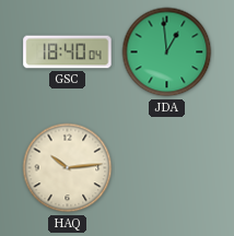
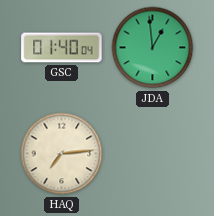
GSC: 18:40 -> 01:40
HAQ: 10:14 -> 7:14
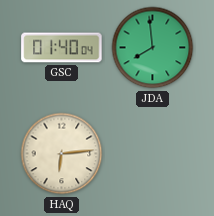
JDA: 12:59 -> 7:59
HAQ: 7:14 -> 6:14
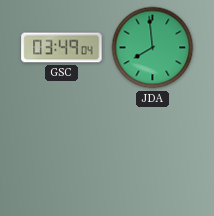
GSC: 01:40 -> 03:49
HAQ: 6:14 -> none
